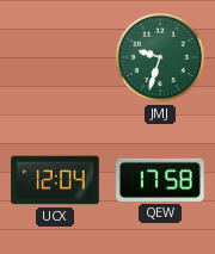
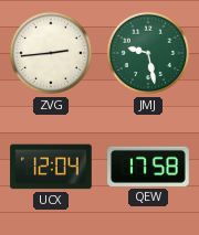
ZVG: none -> 2:44
JMJ: 9:33 -> 9:28
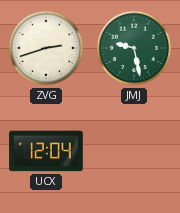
ZVG: 2:44 -> 2:42
QEW: 17:58 -> none
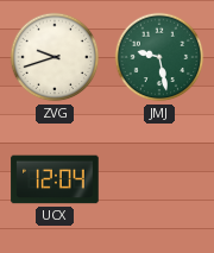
ZVG: 2:42 -> 9:42
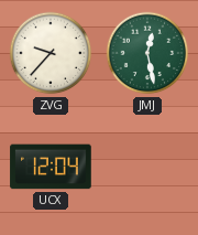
ZVG: 9:42 -> 9:37
JMJ: 9:28 -> 12:28
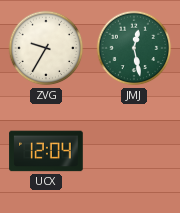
ZVG: 9:37 -> 9:35
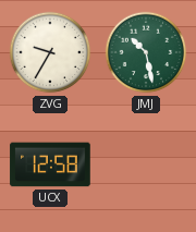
JMJ: 12:28 -> 10:28
UCX: 12:04 -> 12:58
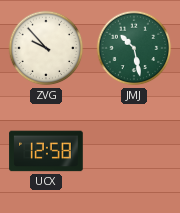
ZVG: 9:35 -> 9:53
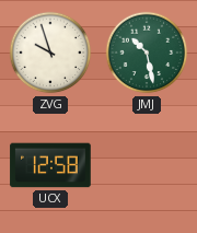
ZVG: 9:53 -> 9:57
